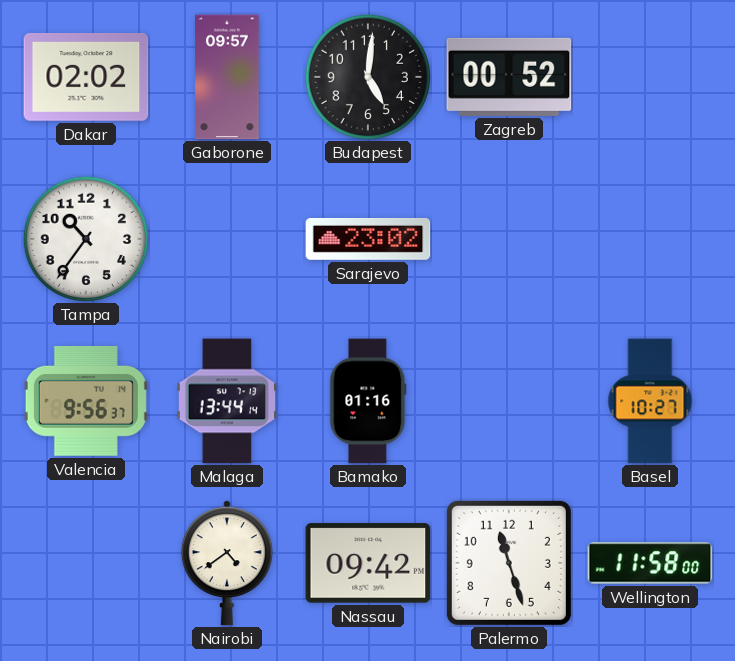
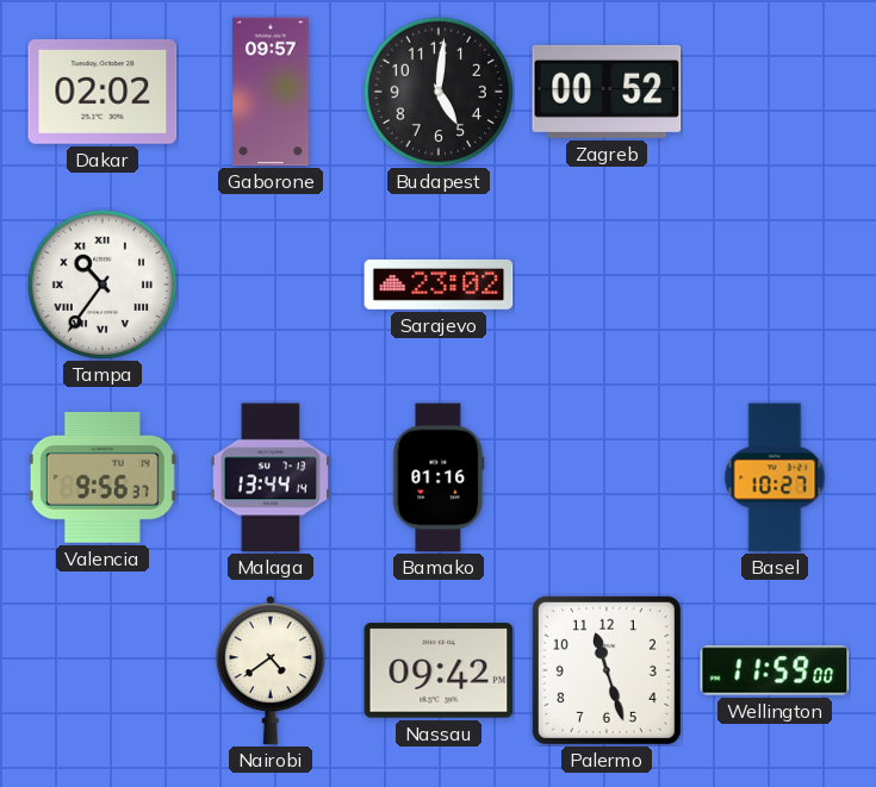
Tampa numerals: Arabic -> Roman
Wellington: 11:58 -> 11:59
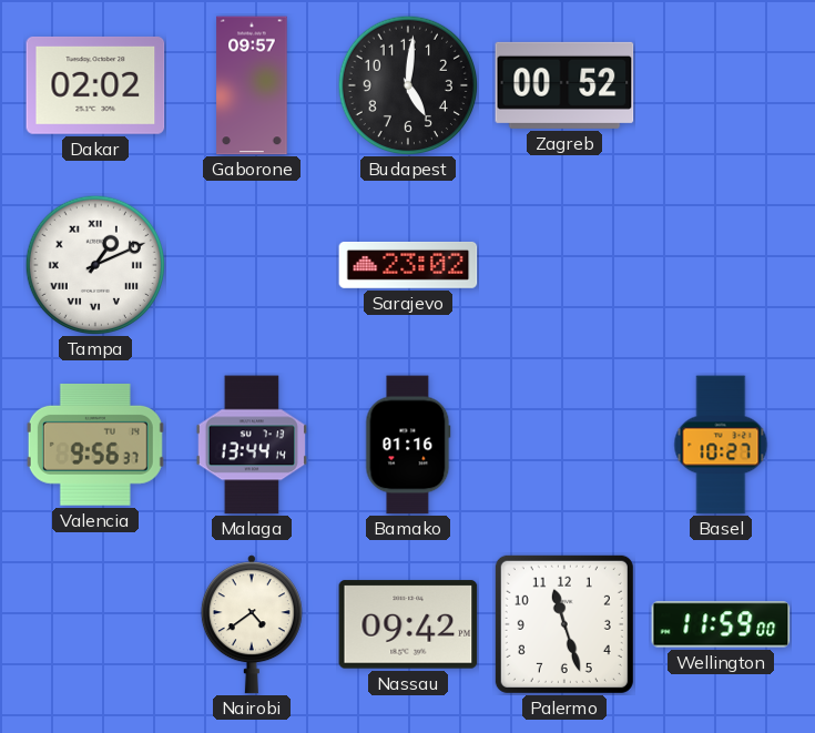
Tampa: 10:36 -> 1:11
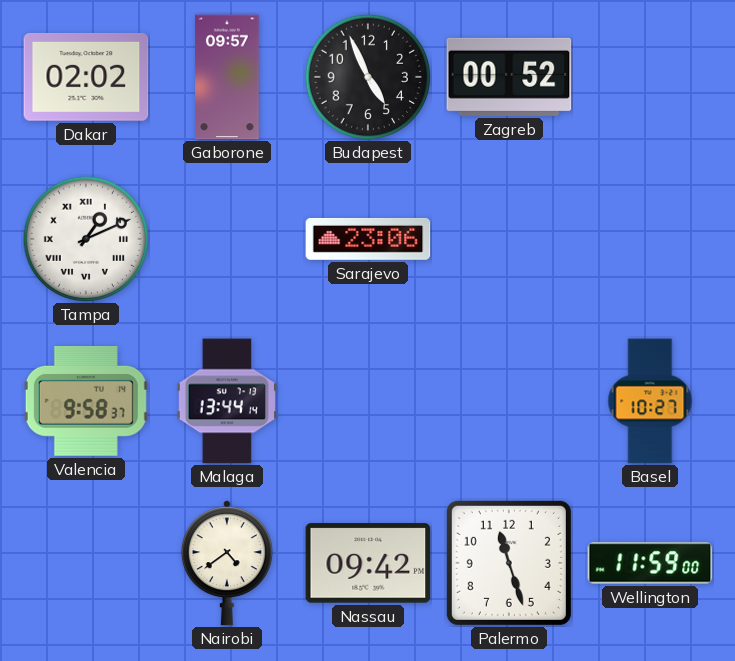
Budapest: 5:01 -> 4:56
Sarajevo: 23:02 -> 23:06
Valencia: 9:56 -> 9:58
Bamako: 01:16 -> none
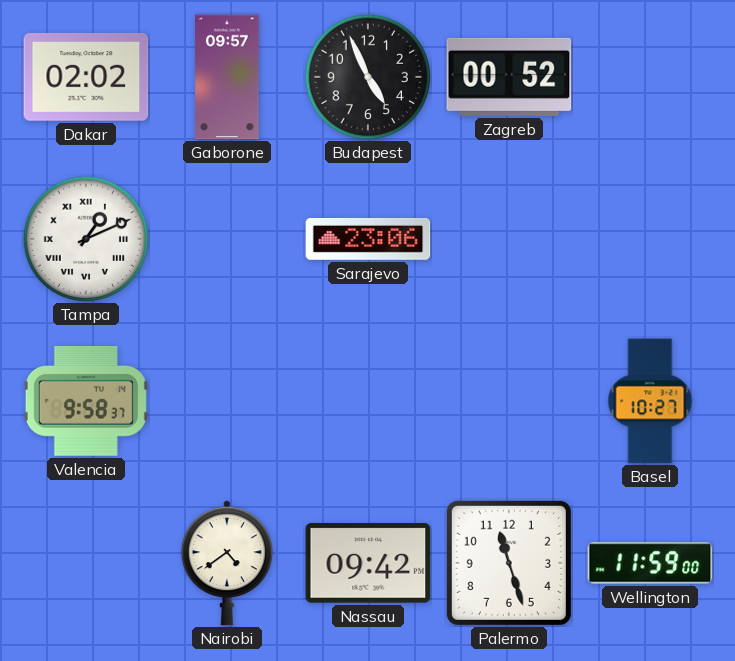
Malaga: 13:44 -> none
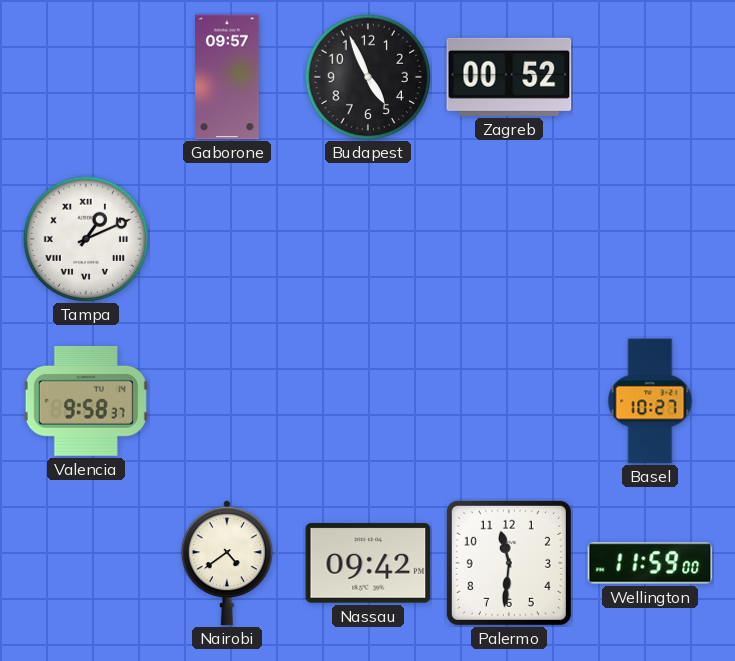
Dakar: 02:02 -> none
Sarajevo: 23:06 -> none
Palermo: 11:27 -> 11:31
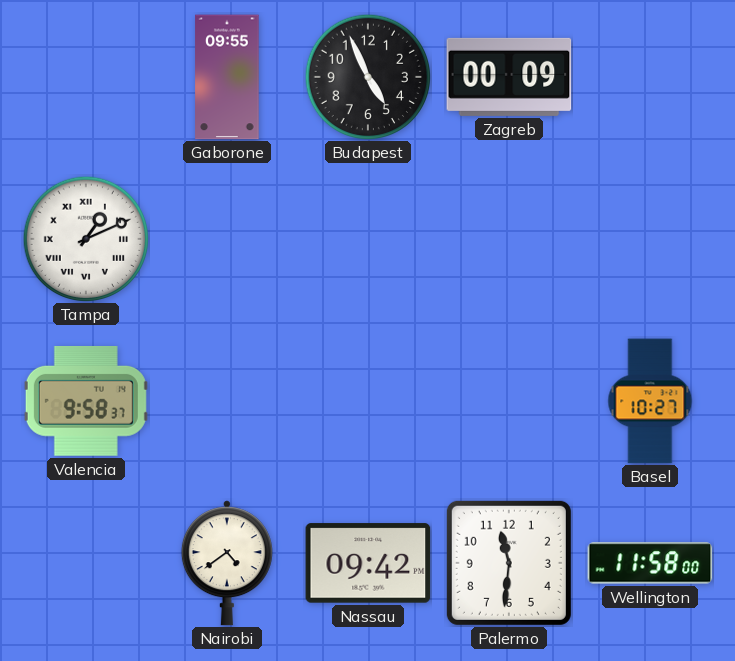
Gaborone: 09:57 -> 09:55
Zagreb: 00:52 -> 00:09
Wellington: 11:59 -> 11:58
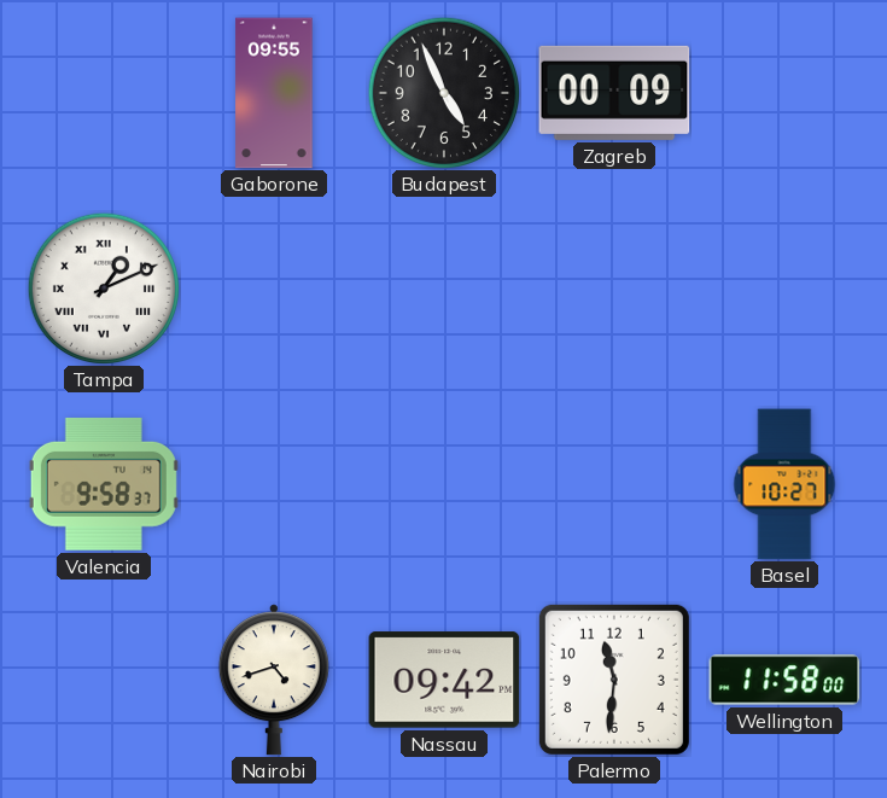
Nairobi: 4:39 -> 4:42
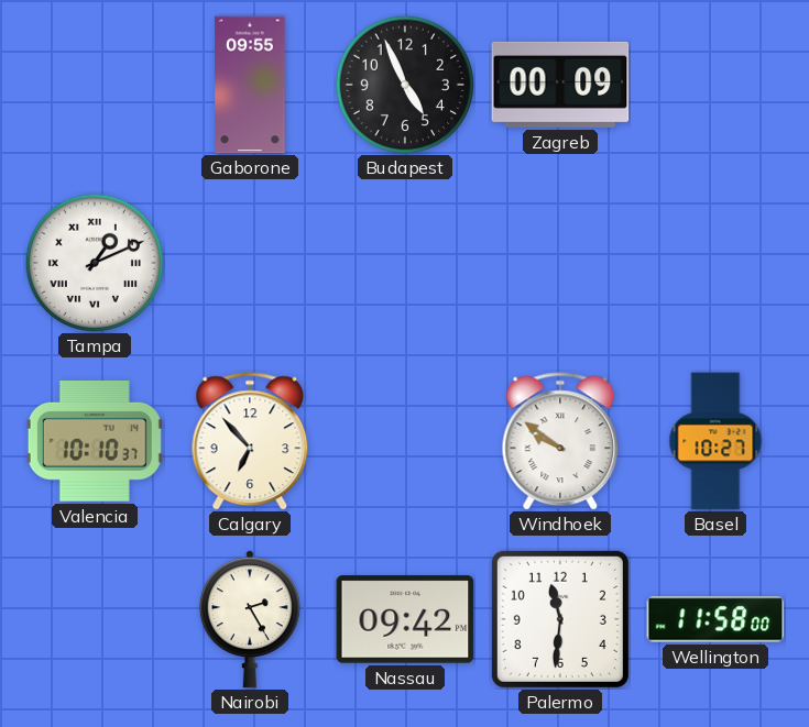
Valencia: 9:58 -> 10:10
Calgary: none -> 6:53
Windhoek: none -> 9:51
Nairobi: 4:42 -> 2:25
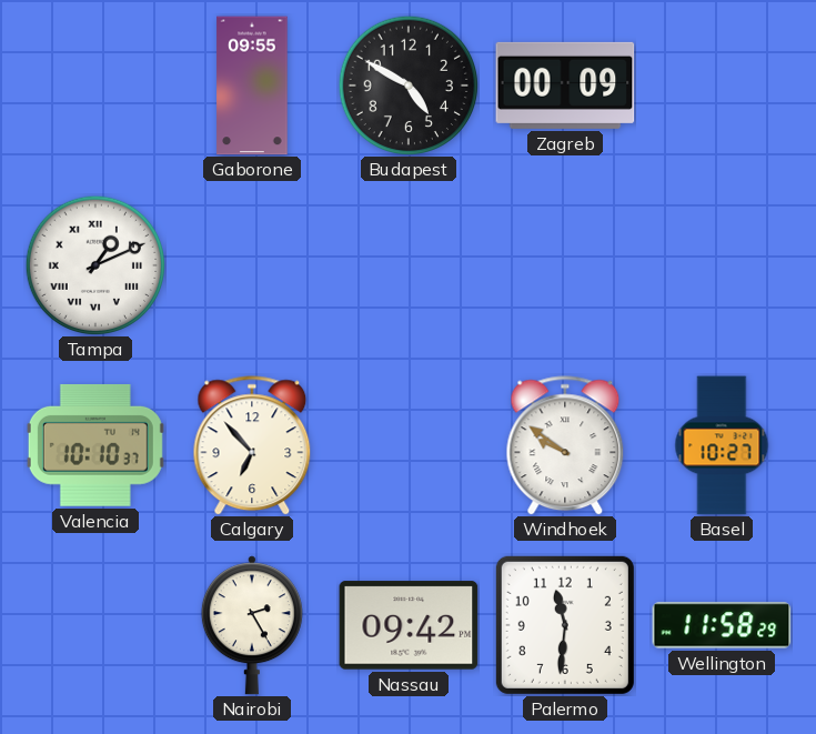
Budapest: 4:56 -> 4:50
Wellington: 11:58:00 -> 11:58:29
